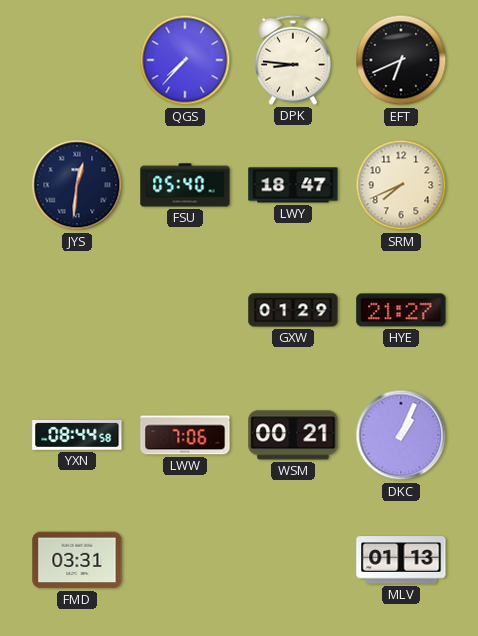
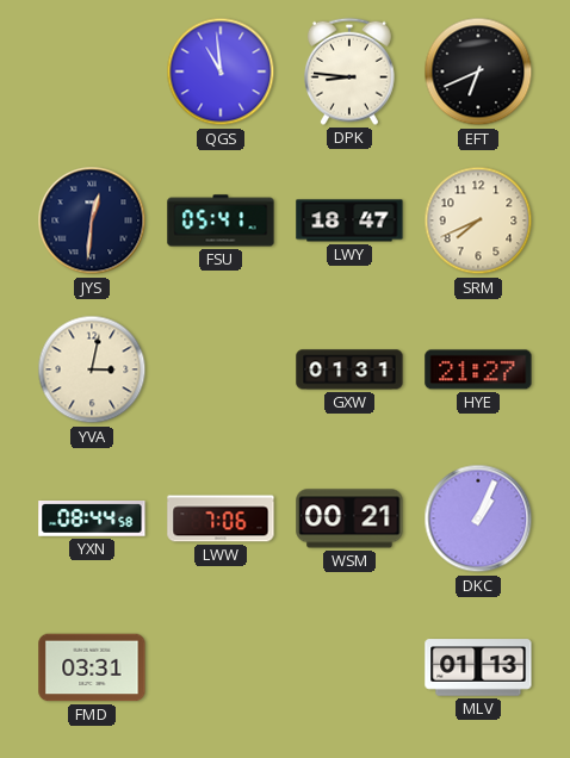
QGS: 7:37 -> 10:59
FSU: 05:40 -> 05:41
YVA: none -> 3:02
GXW: 01:29 -> 01:31
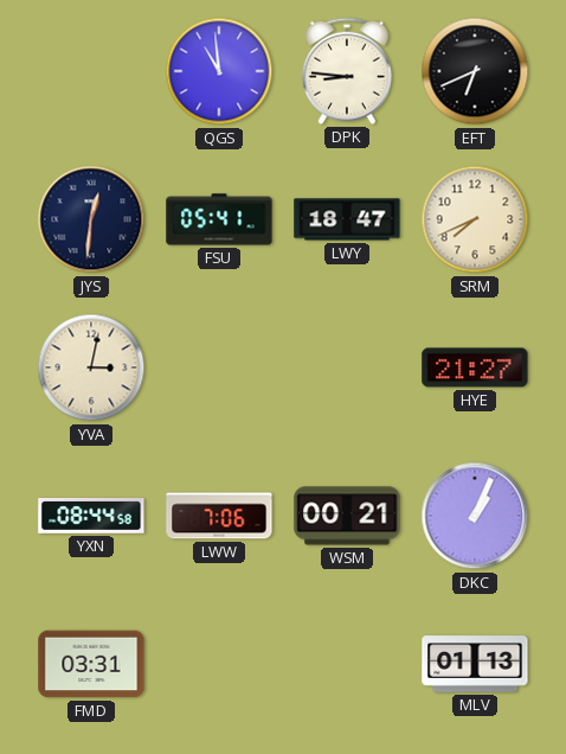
GXW: 01:31 -> none
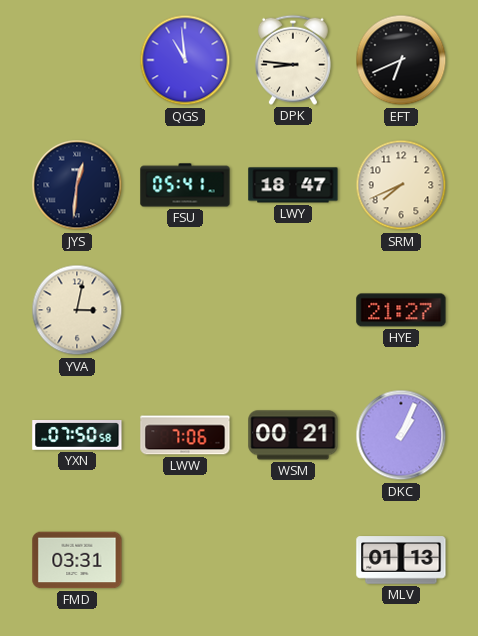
YXN: 08:44 -> 07:50
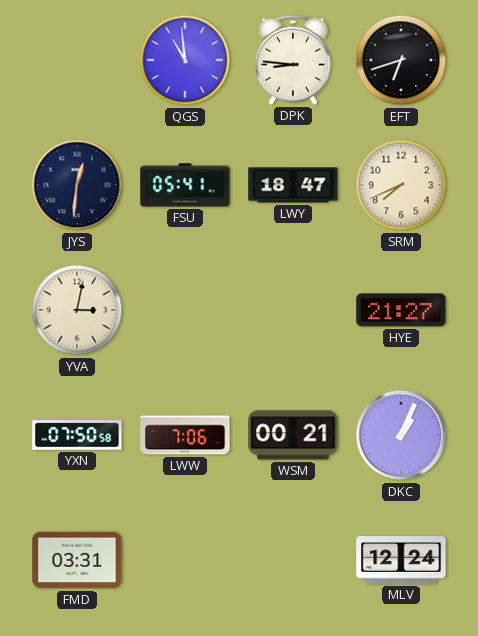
EFT: 6:41 -> 6:42
MLV: 01:13 -> 12:24
